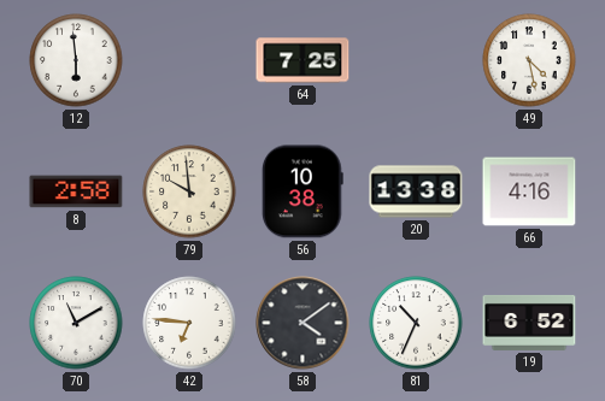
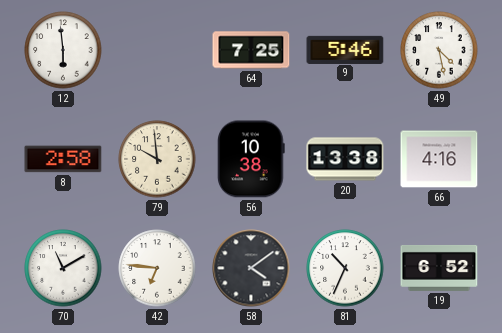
9: none -> 5:46
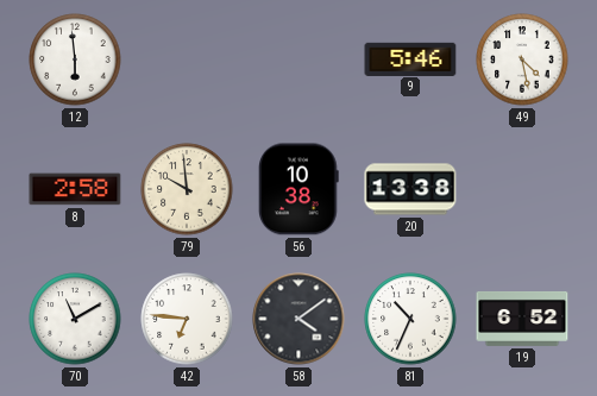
64: 7:25 -> none
66: 4:16 -> none
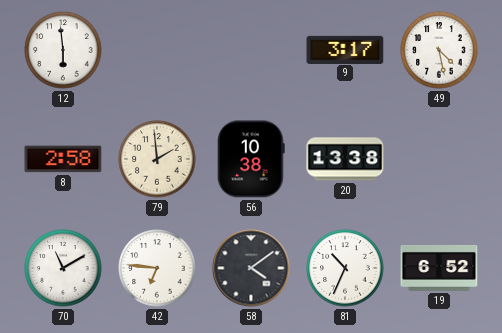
9: 5:46 -> 3:17
79: 9:59 -> 1:59
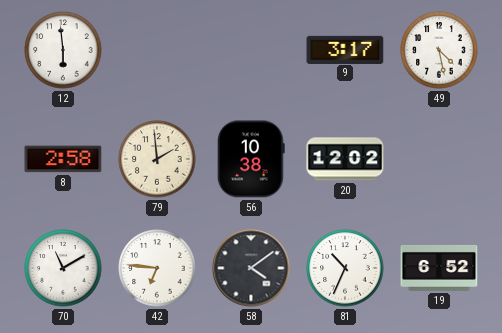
20: 13:38 -> 12:02
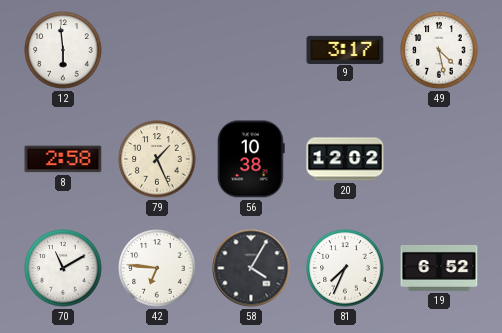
79: 1:59 -> 1:26
58: 4:09 -> 4:05
81: 10:34 -> 7:34
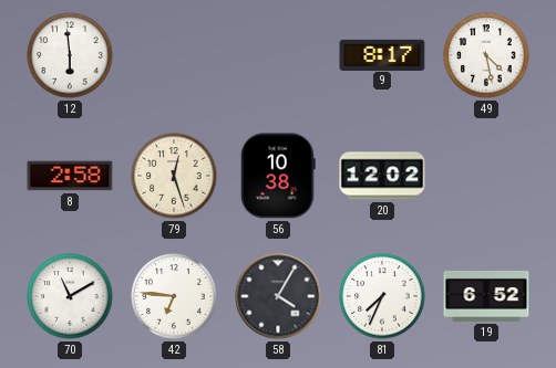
9: 3:17 -> 8:17
79: 1:26 -> 12:27
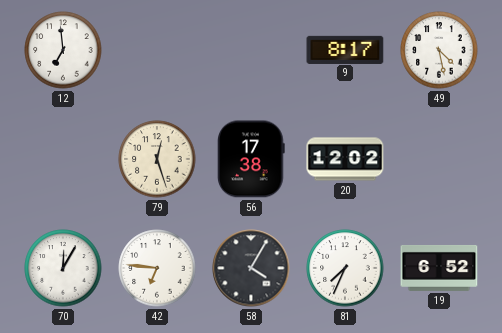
12: 5:59 -> 6:59
8: 2:58 -> none
56: 10:38 -> 17:38
70: 11:10 -> 12:05
